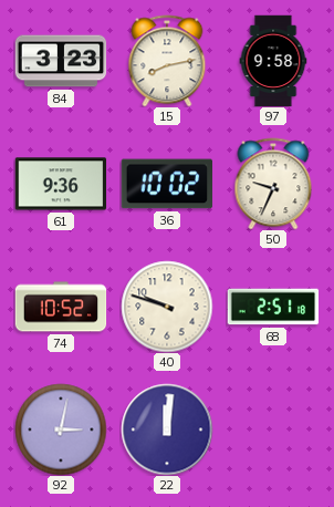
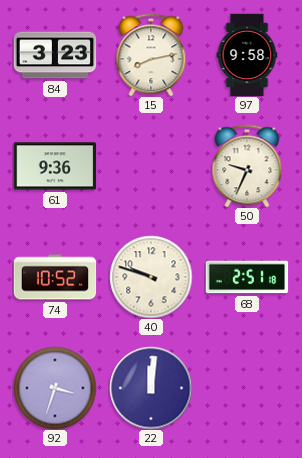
36: 10:02 -> none
92: 3:02 -> 3:33
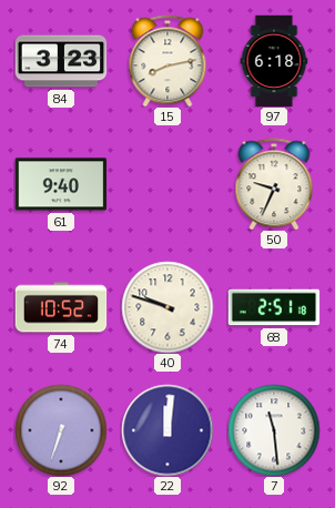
97: 9:58 -> 6:18
61: 9:36 -> 9:40
92: 3:33 -> 6:33
7: none -> 11:29
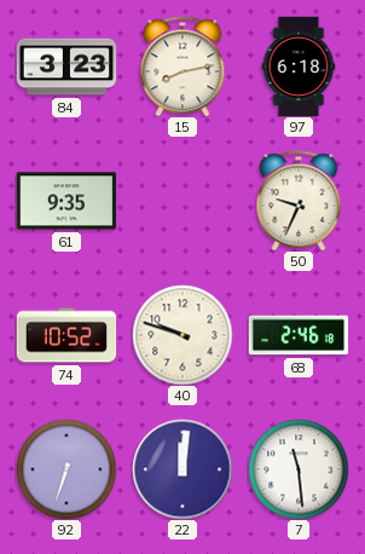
61: 9:40 -> 9:35
68: 2:51 -> 2:46
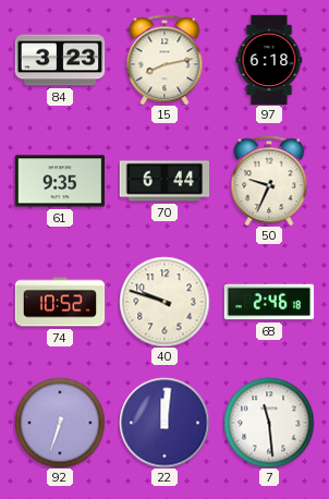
70: none -> 6:44
